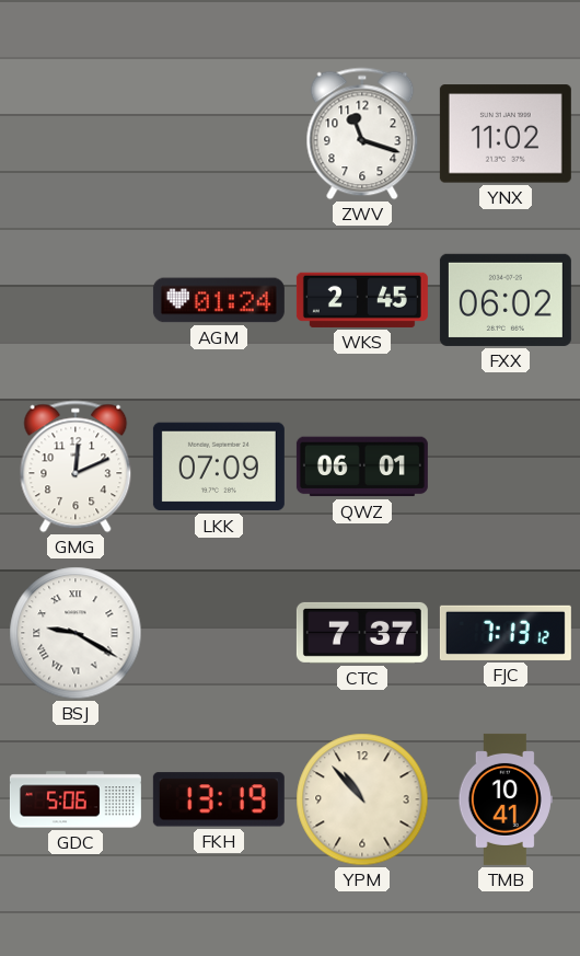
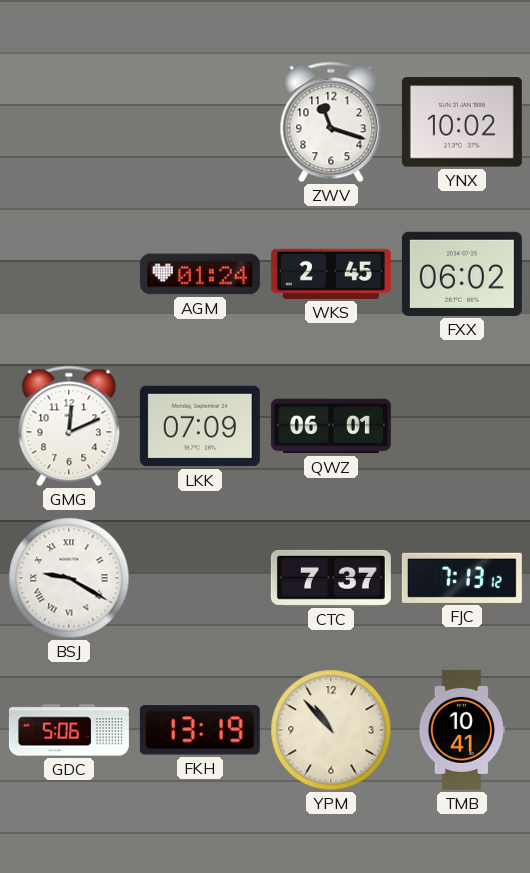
YNX: 11:02 -> 10:02
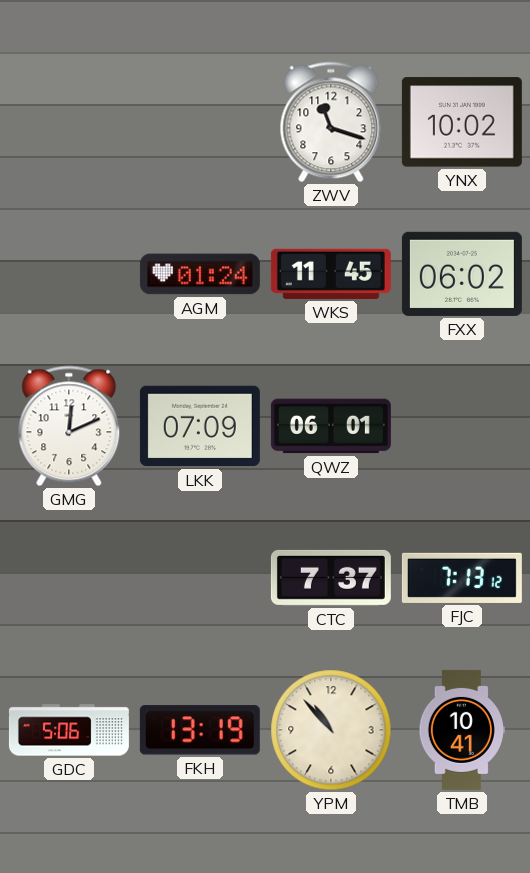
WKS: 2:45 -> 11:45
BSJ: 9:20 -> none
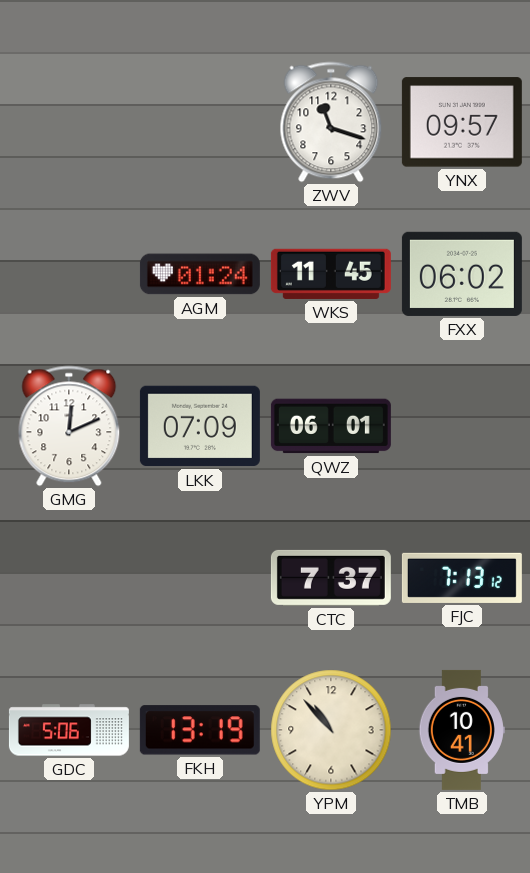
YNX: 10:02 -> 09:57
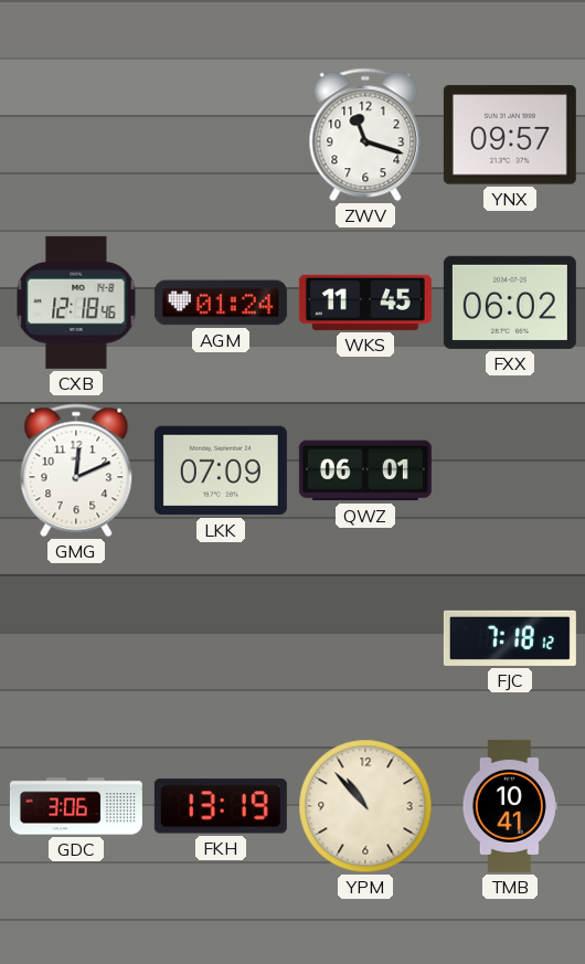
CXB: none -> 12:18
CTC: 7:37 -> none
FJC: 7:13 -> 7:18
GDC: 5:06 -> 3:06
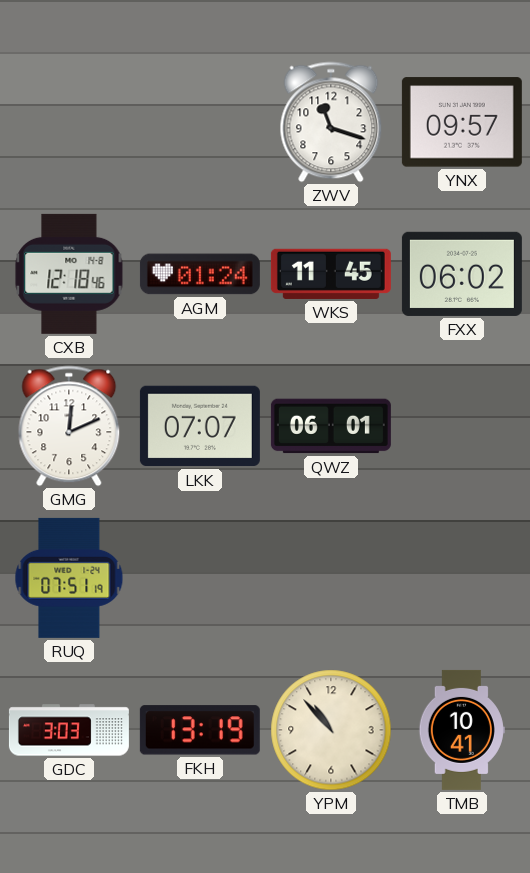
LKK: 07:09 -> 07:07
RUQ: none -> 07:51
FJC: 7:18 -> none
GDC: 3:06 -> 3:03
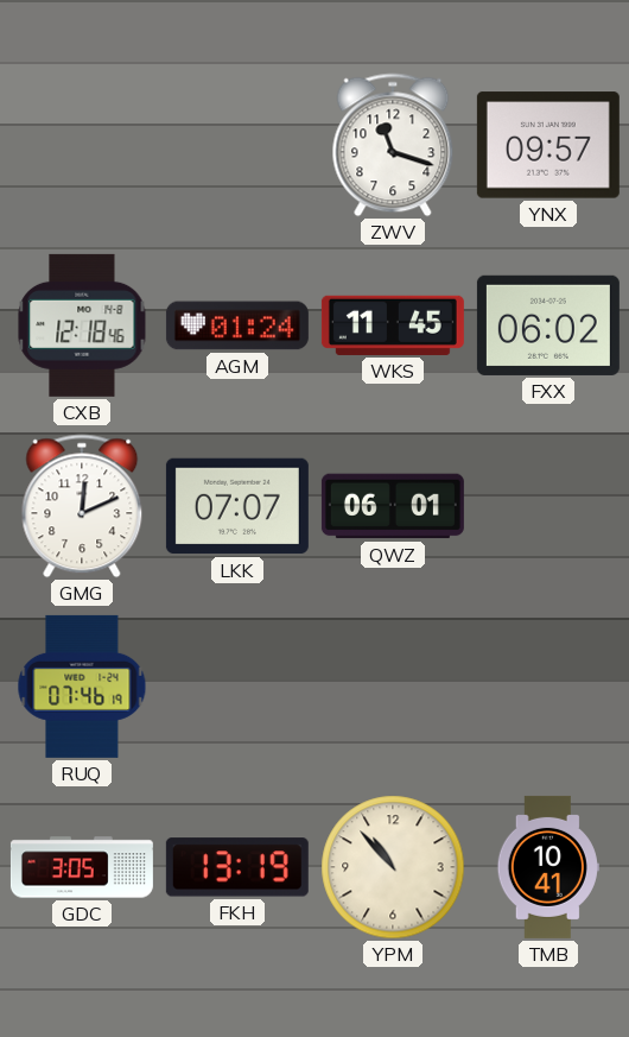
RUQ: 07:51 -> 07:46
GDC: 3:03 -> 3:05
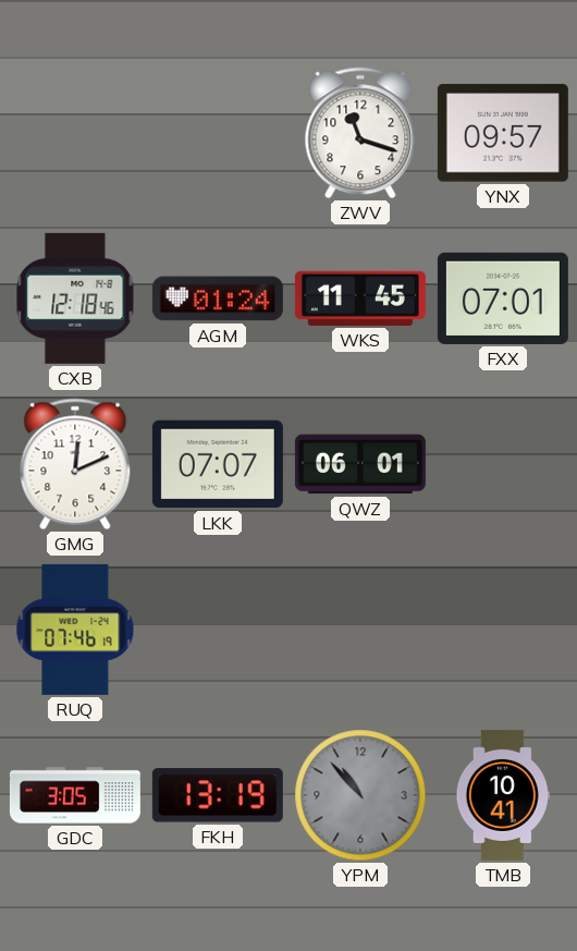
FXX: 06:02 -> 07:01
YPM dial: cream -> grey
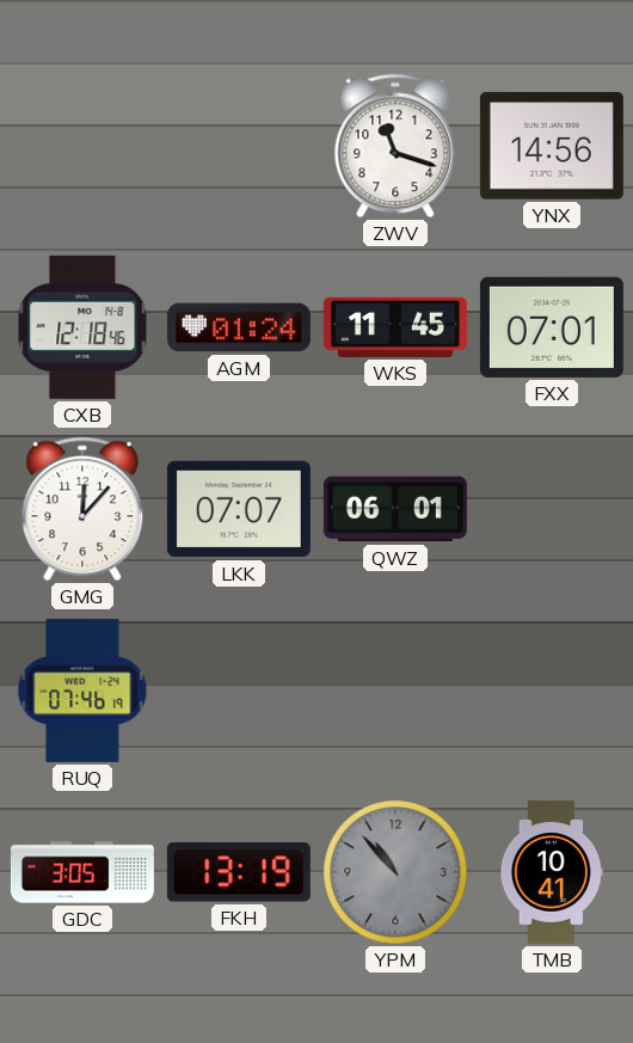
YNX: 09:57 -> 14:56
GMG: 12:11 -> 12:07
